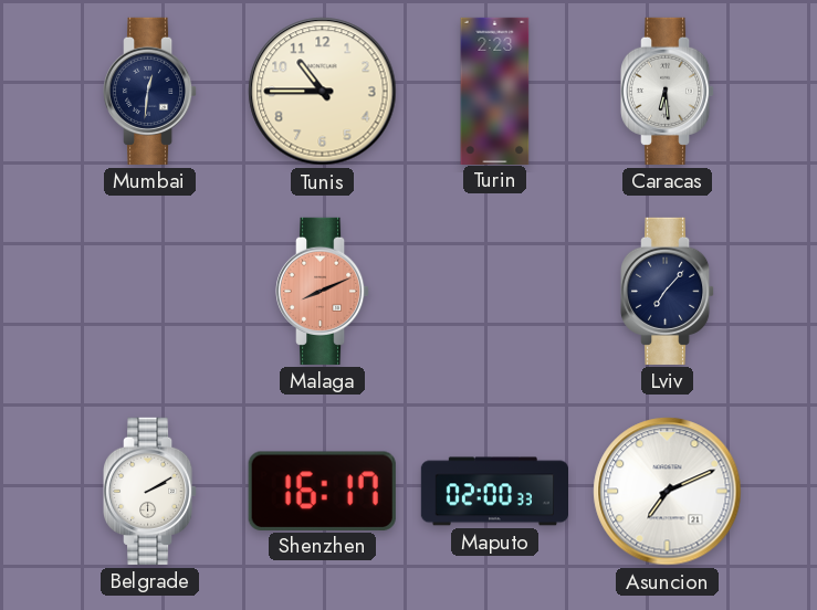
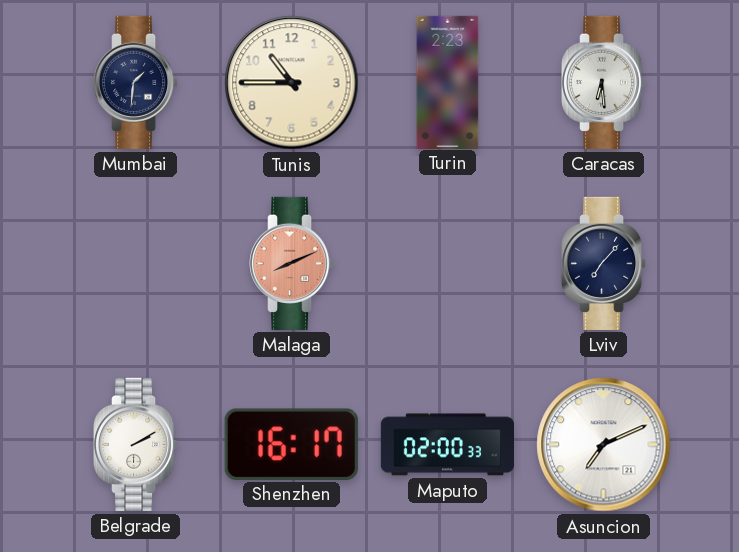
Mumbai: 12:31 -> 1:31
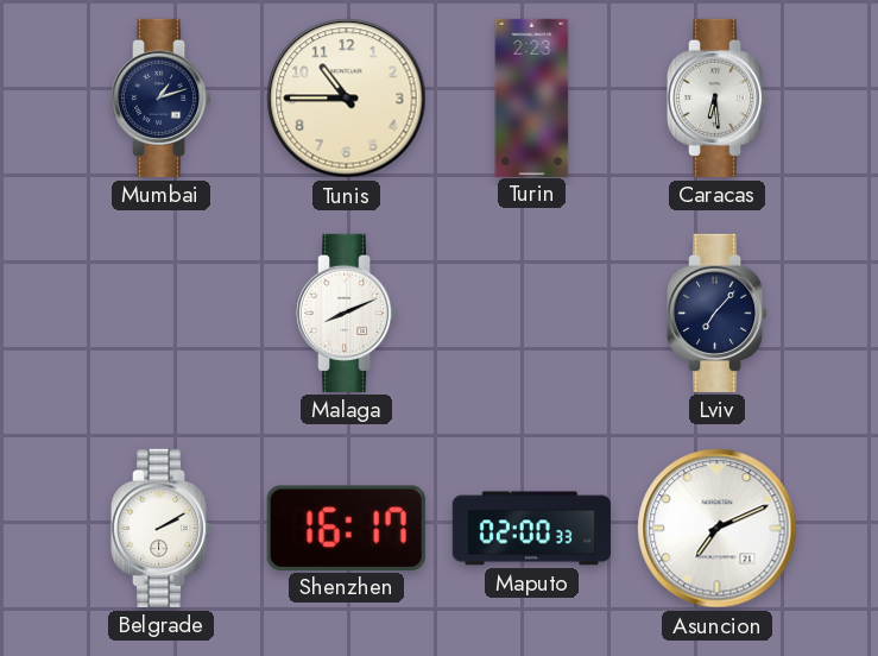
Mumbai: 1:31 -> 1:12
Malaga dial: salmon -> white
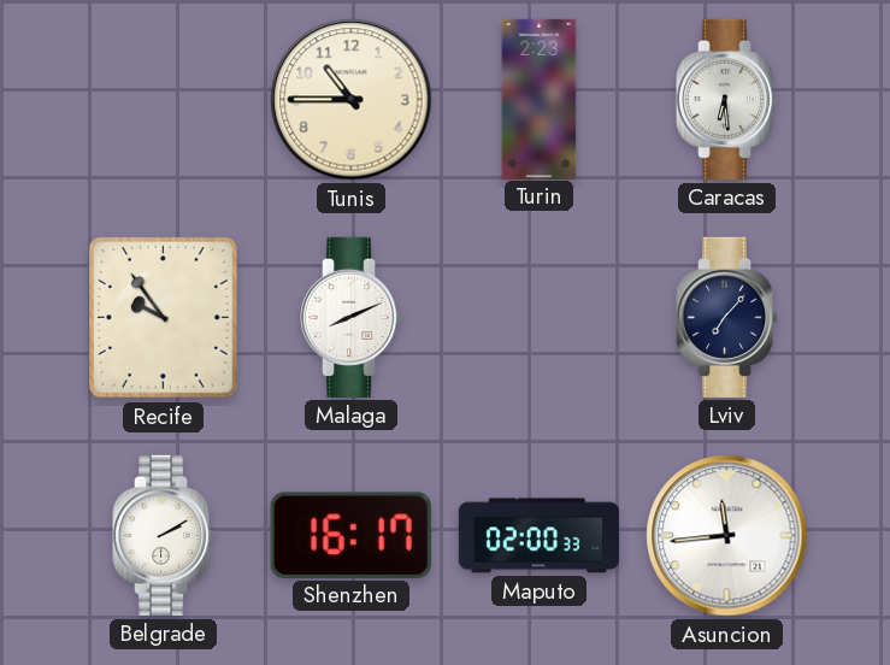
Mumbai: 1:12 -> none
Recife: none -> 9:54
Asuncion: 7:11 -> 11:44
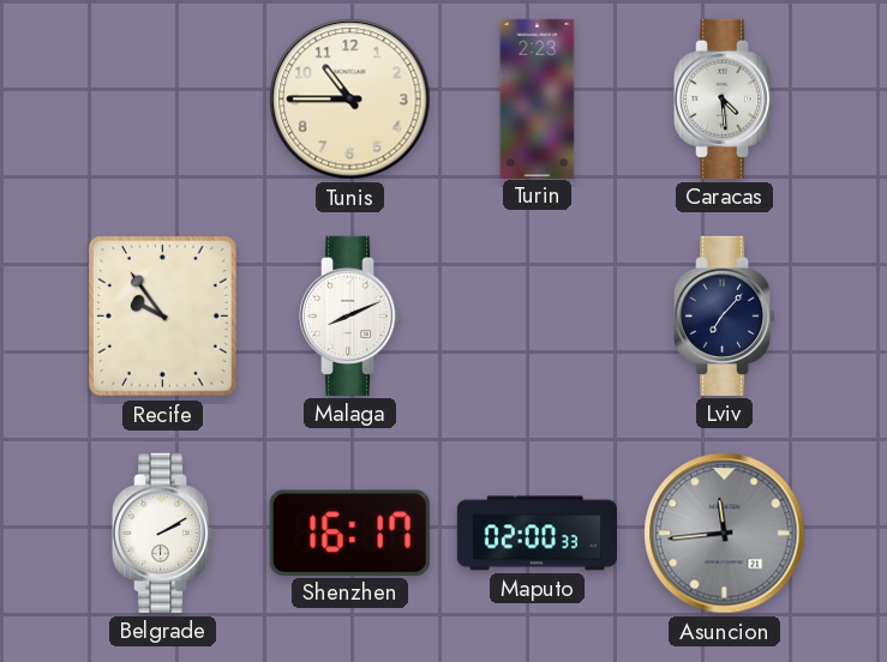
Caracas: 6:29 -> 4:29
Asuncion dial: white -> grey
